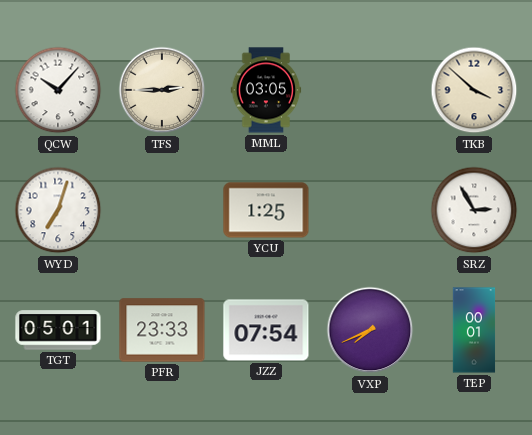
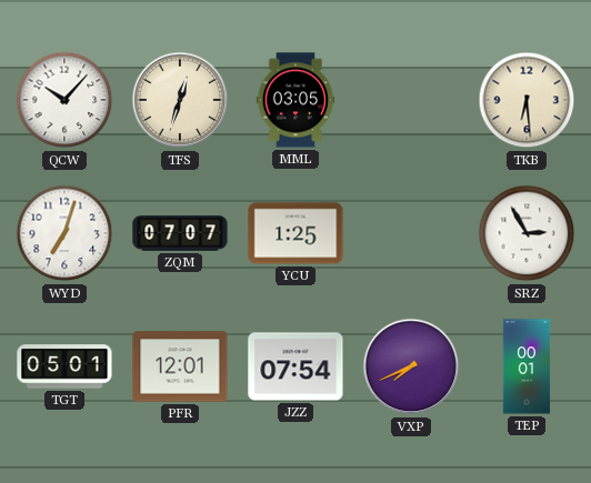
TFS: 2:45 -> 12:33
TKB: 3:52 -> 6:29
ZQM: none -> 07:07
PFR: 23:33 -> 12:01
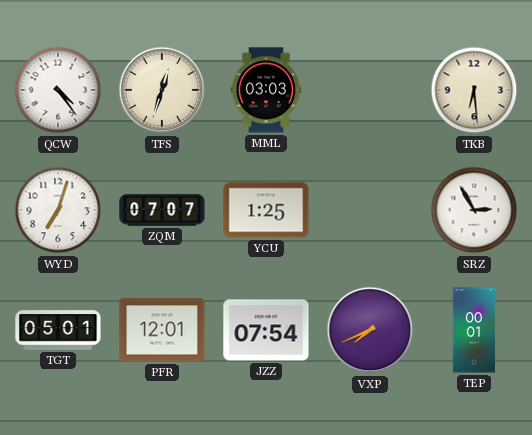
QCW: 10:07 -> 4:24
MML: 03:05 -> 03:03
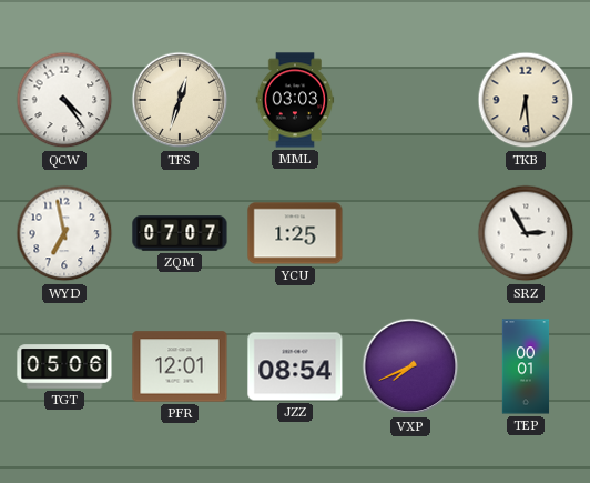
WYD: 7:03 -> 6:58
TGT: 05:01 -> 05:06
JZZ: 07:54 -> 08:54
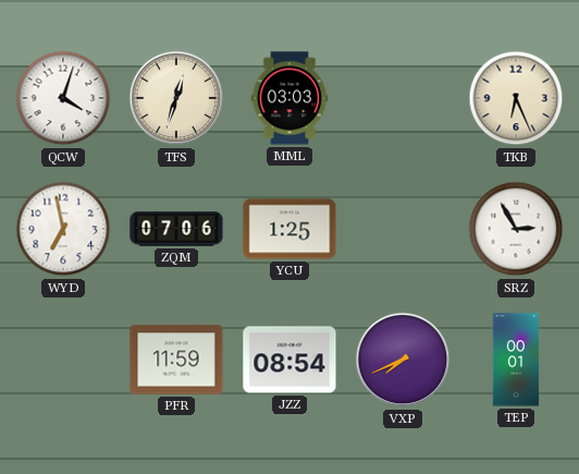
QCW: 4:24 -> 4:03
TKB: 6:29 -> 6:26
ZQM: 07:07 -> 07:06
TGT: 05:06 -> none
PFR: 12:01 -> 11:59
